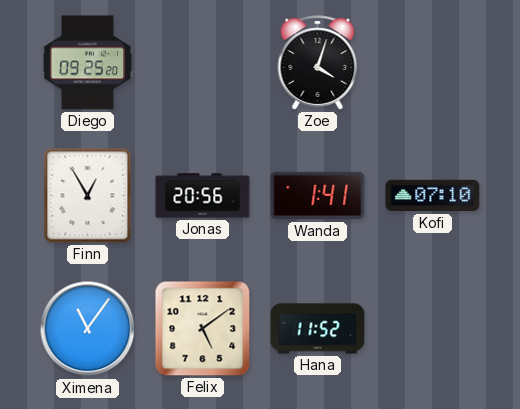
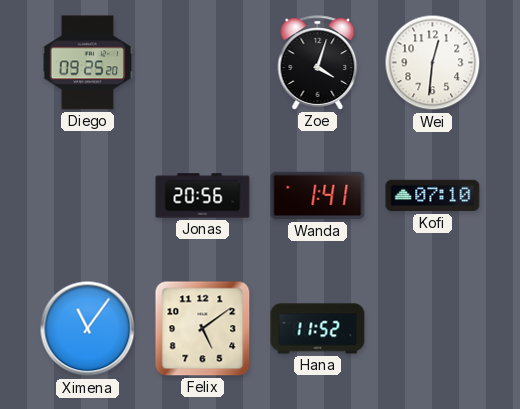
Wei: none -> 12:31
Finn: 12:55 -> none
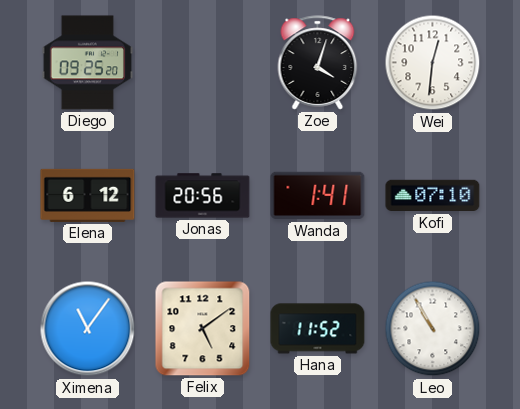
Elena: none -> 6:12
Leo: none -> 10:55
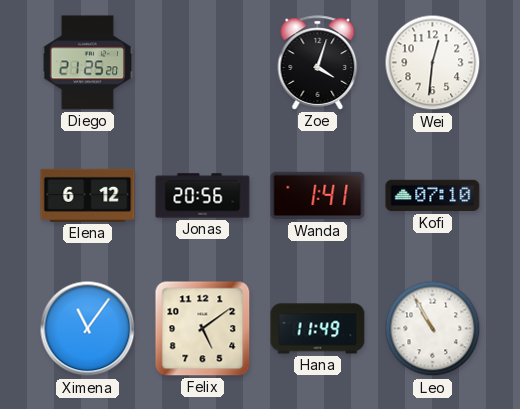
Diego: 09:25 -> 21:25
Hana: 11:52 -> 11:49
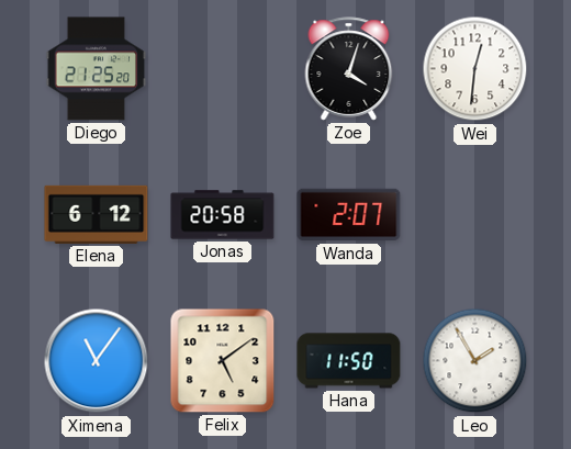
Jonas: 20:56 -> 20:58
Wanda: 1:41 -> 2:07
Kofi: 07:10 -> none
Hana: 11:49 -> 11:50
Leo: 10:55 -> 1:55
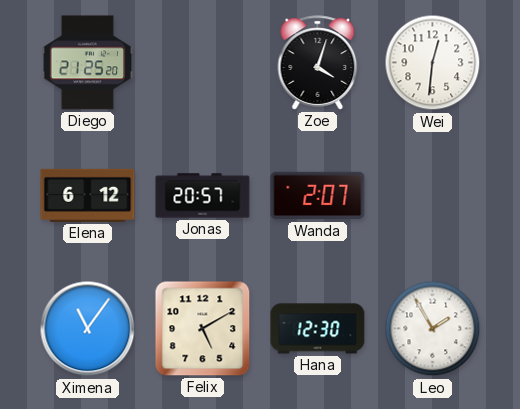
Jonas: 20:58 -> 20:57
Felix: 5:09 -> 5:10
Hana: 11:50 -> 12:30
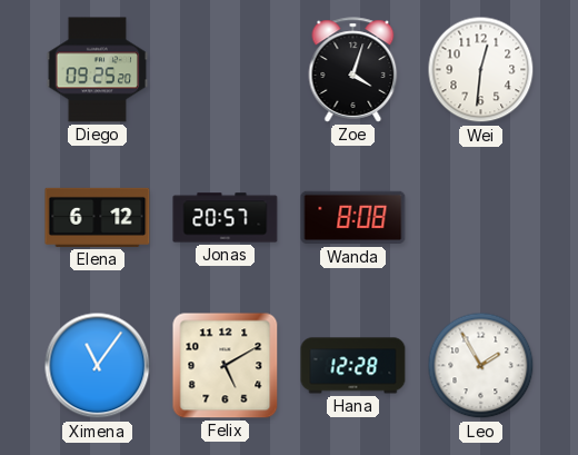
Diego: 21:25 -> 09:25
Wanda: 2:07 -> 8:08
Hana: 12:30 -> 12:28
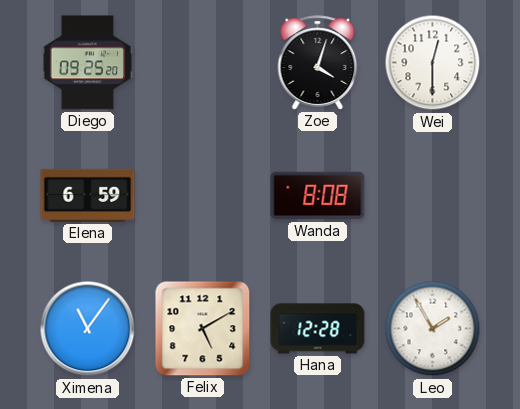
Wei: 12:31 -> 12:30
Elena: 6:12 -> 6:59
Jonas: 20:57 -> none
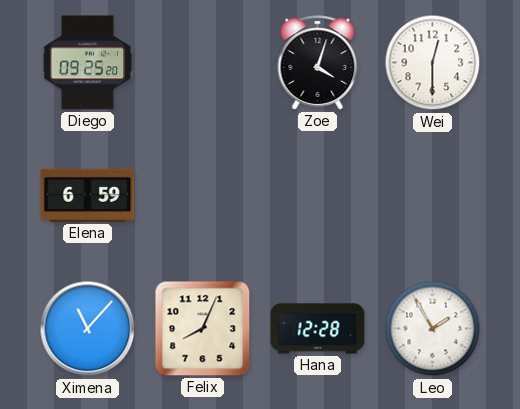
Wanda: 8:08 -> none
Ximena: 11:06 -> 11:07
Felix: 5:10 -> 8:04
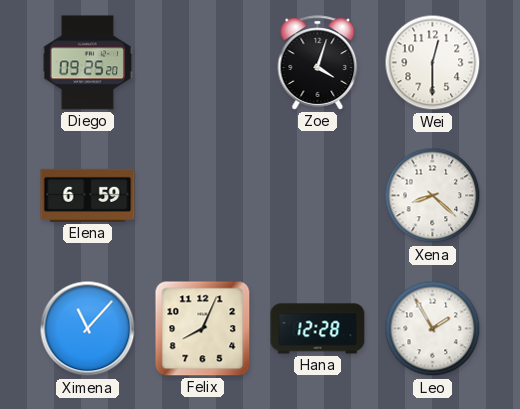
Xena: none -> 8:22
